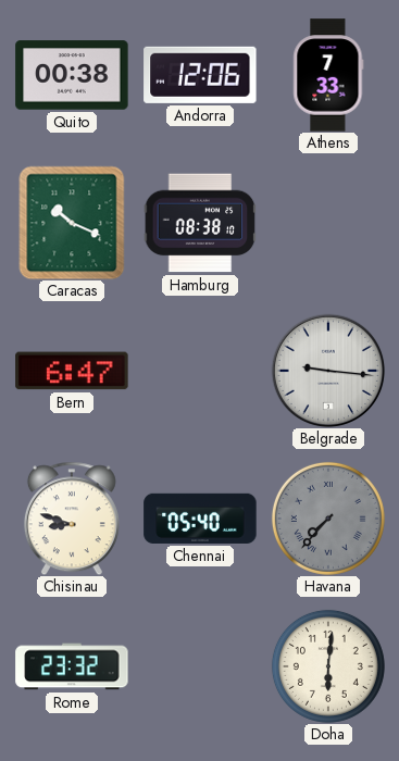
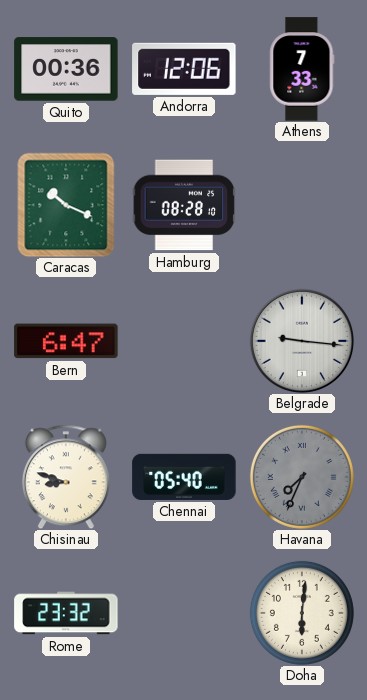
Quito: 00:38 -> 00:36
Hamburg: 08:38 -> 08:28
Havana: 7:37 -> 7:34
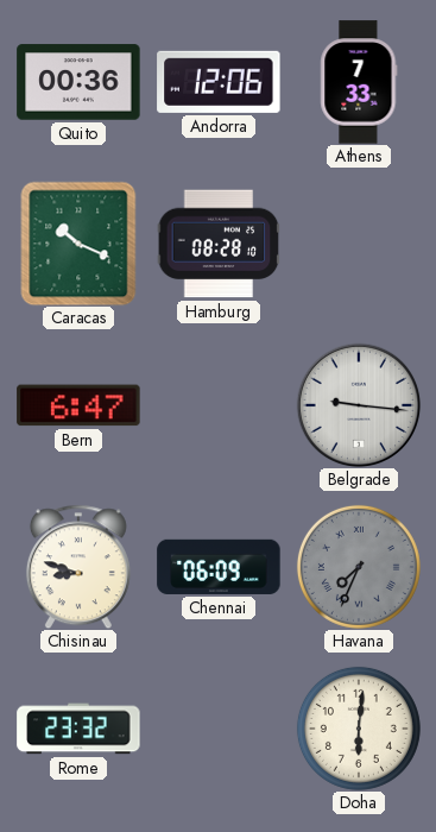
Chennai: 05:40 -> 06:09
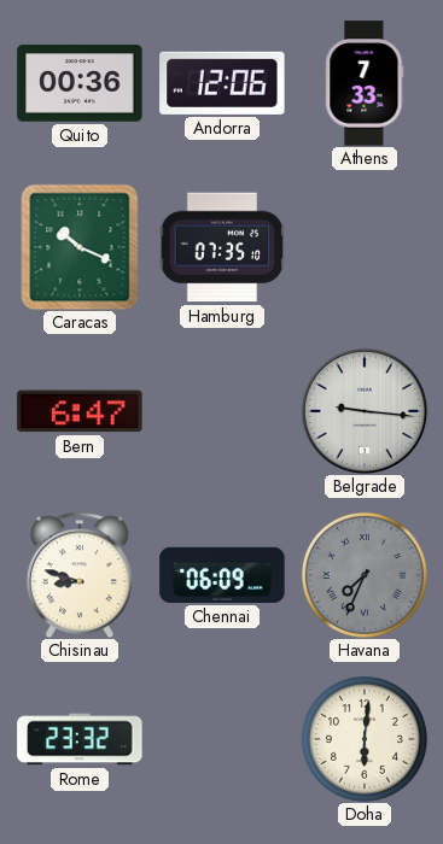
Hamburg: 08:28 -> 07:35
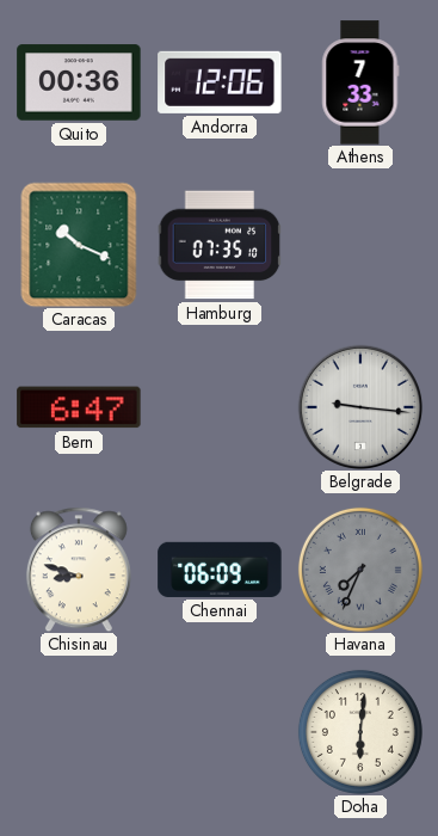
Rome: 23:32 -> none
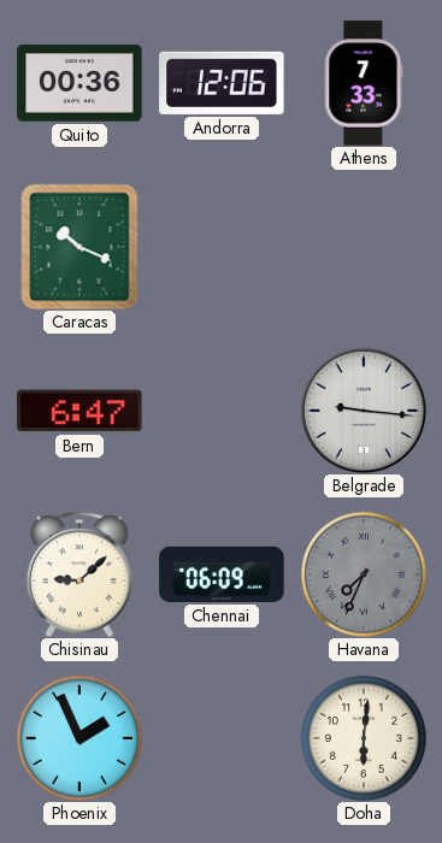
Hamburg: 07:35 -> none
Chisinau: 8:48 -> 9:08
Phoenix: none -> 1:56
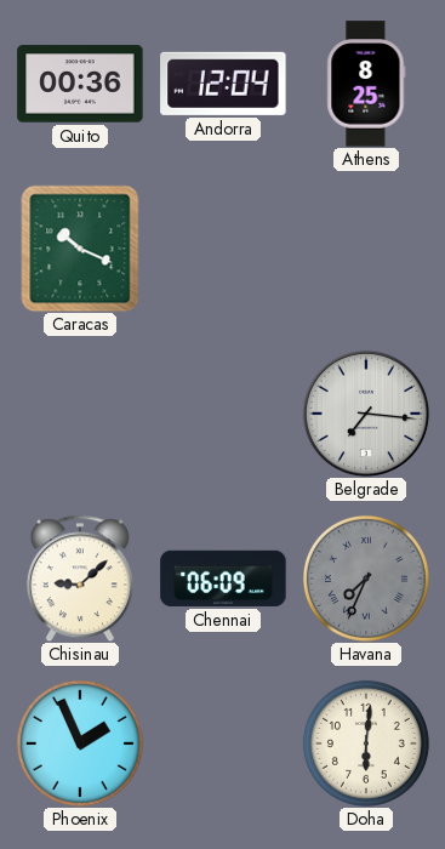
Andorra: 12:06 -> 12:04
Athens: 7:33 -> 8:25
Bern: 6:47 -> none
Belgrade: 9:16 -> 7:16
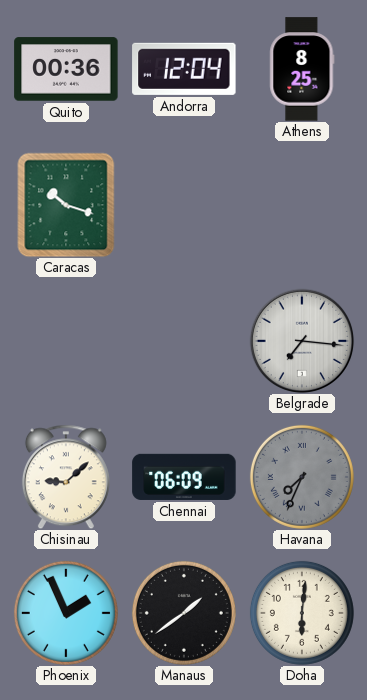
Caracas: 10:19 -> 10:18
Manaus: none -> 1:39
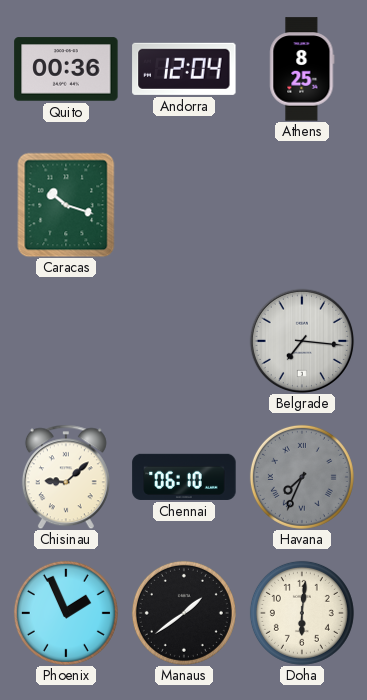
Chennai: 06:09 -> 06:10
